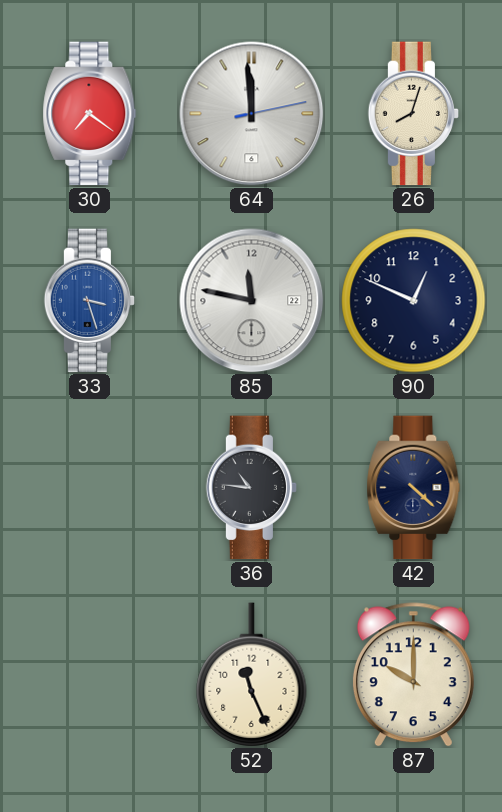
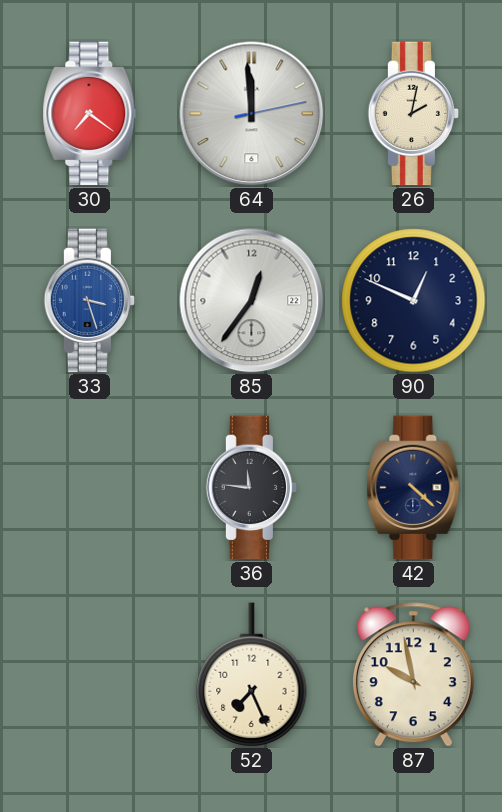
26: 8:03 -> 2:02
85: 11:47 -> 12:36
36: 10:46 -> 11:46
52: 11:26 -> 7:26
87: 10:00 -> 9:58
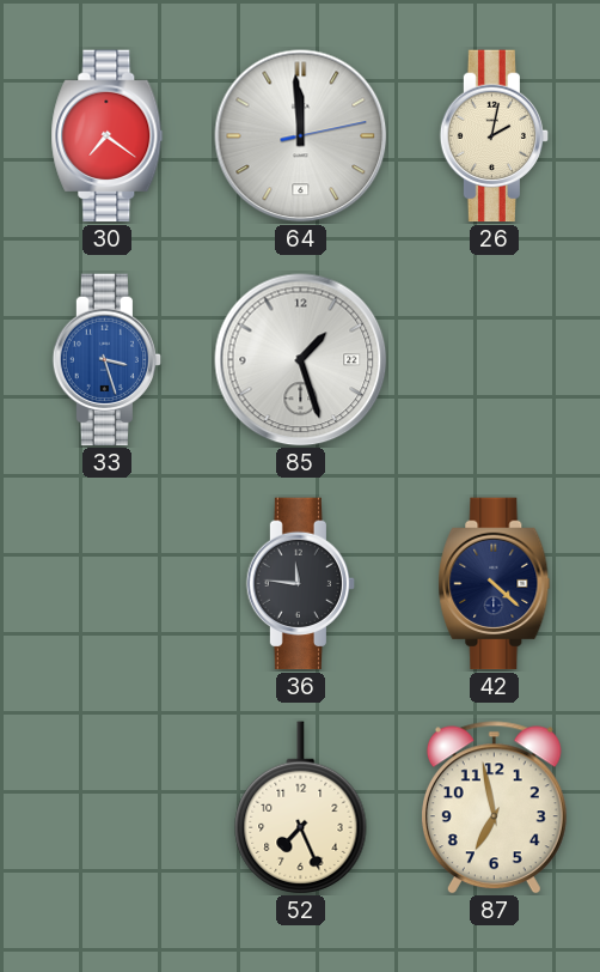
85: 12:36 -> 1:27
90: 12:49 -> none
87: 9:58 -> 6:58
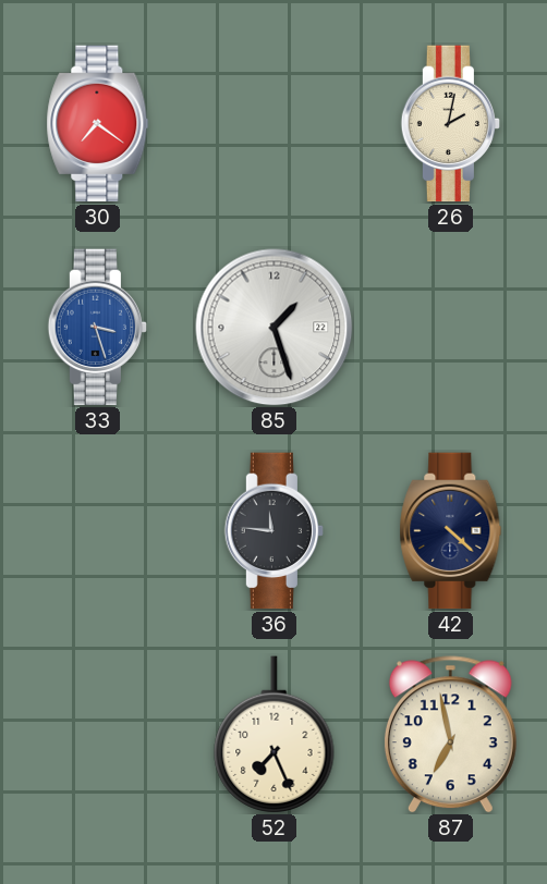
64: 11:59 -> none
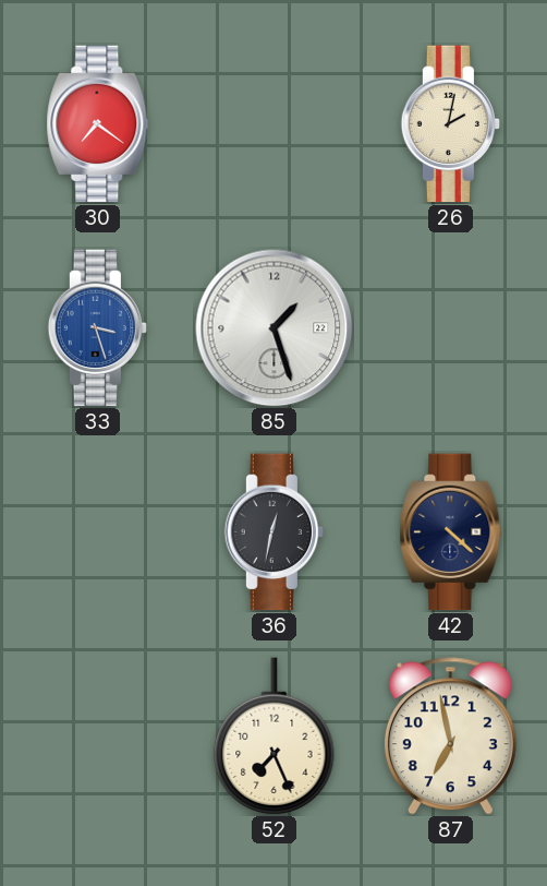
36: 11:46 -> 12:32
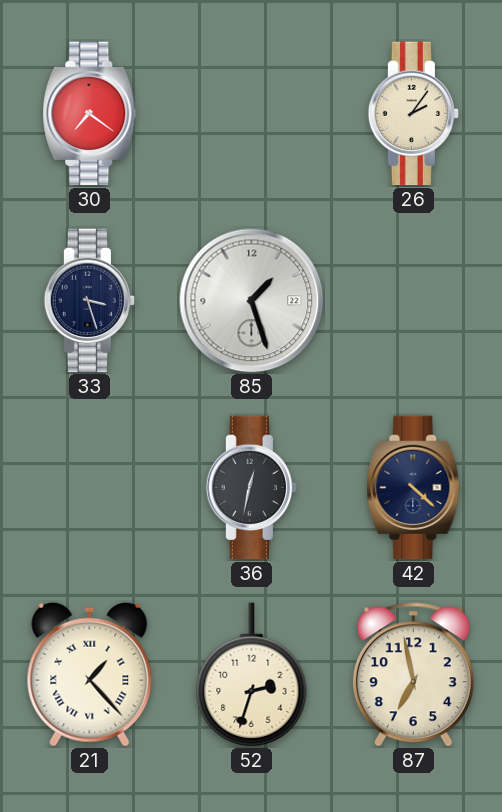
26: 2:02 -> 2:06
33 dial: blue -> navy
21: none -> 1:23
52: 7:26 -> 2:33
